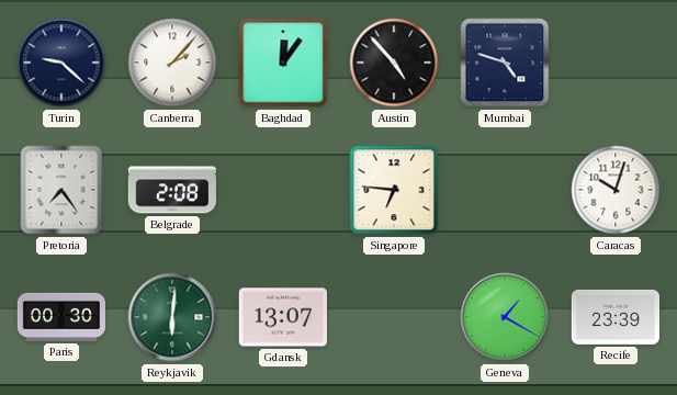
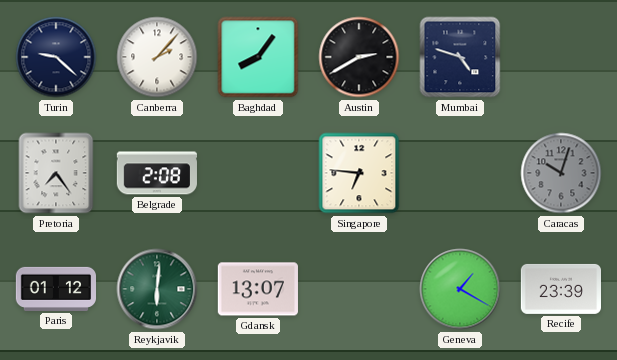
Baghdad: 12:06 -> 8:06
Austin: 4:53 -> 2:40
Caracas dial: white -> grey
Paris: 00:30 -> 01:12
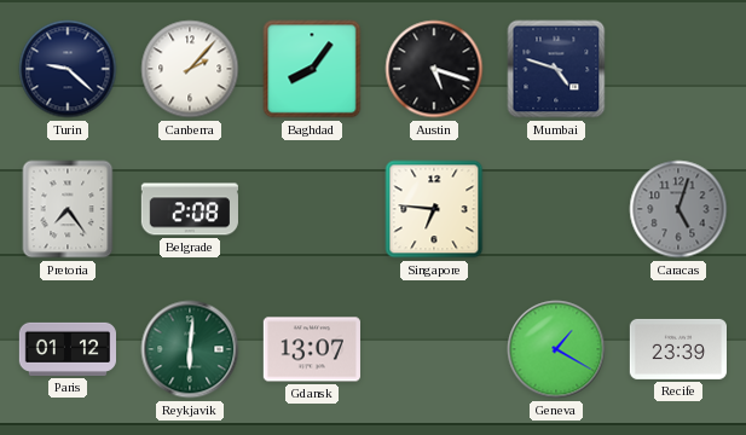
Austin: 2:40 -> 5:18
Caracas: 10:03 -> 5:03
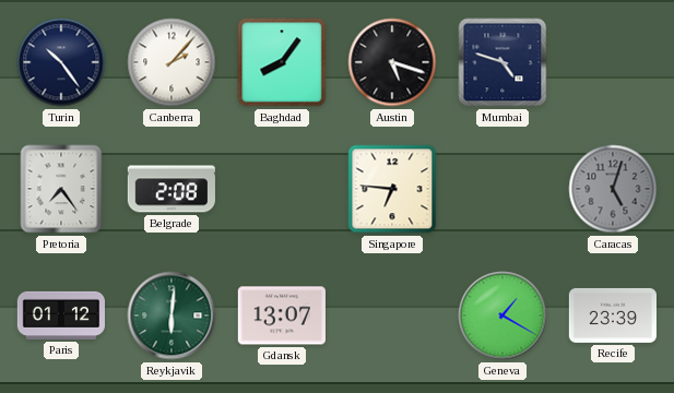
Turin: 9:22 -> 10:24
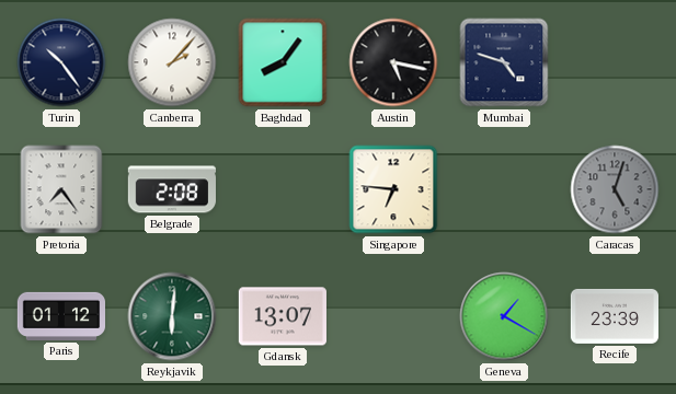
Austin: 5:18 -> 5:17
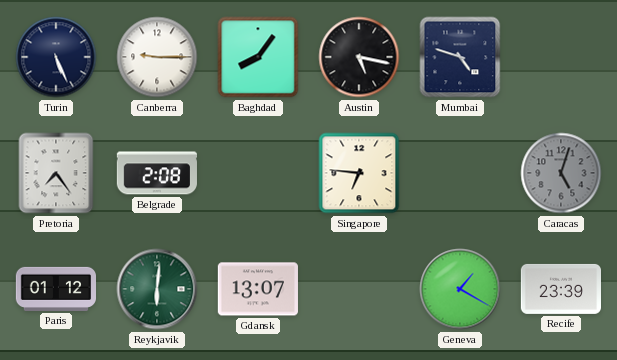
Turin: 10:24 -> 5:26
Canberra: 2:07 -> 9:15
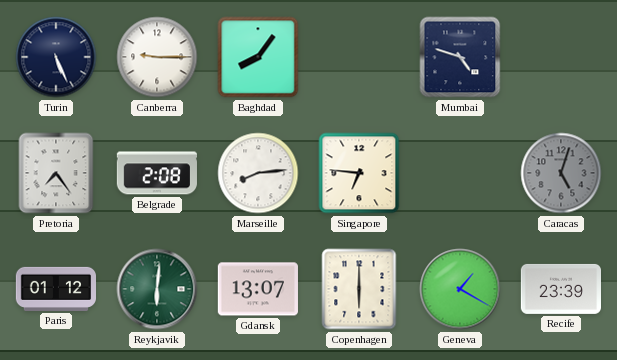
Austin: 5:17 -> none
Marseille: none -> 8:14
Copenhagen: none -> 6:00
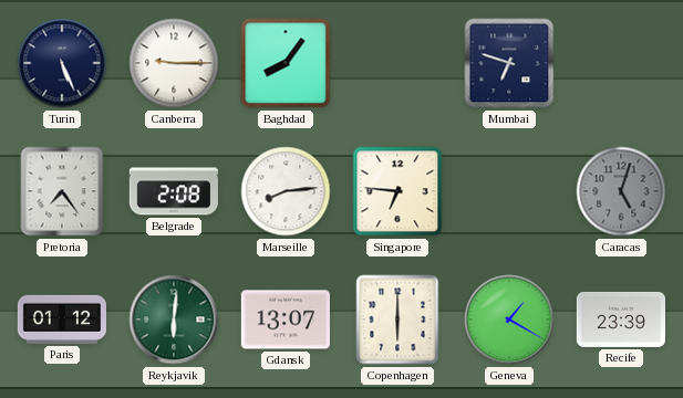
Mumbai: 4:48 -> 6:48
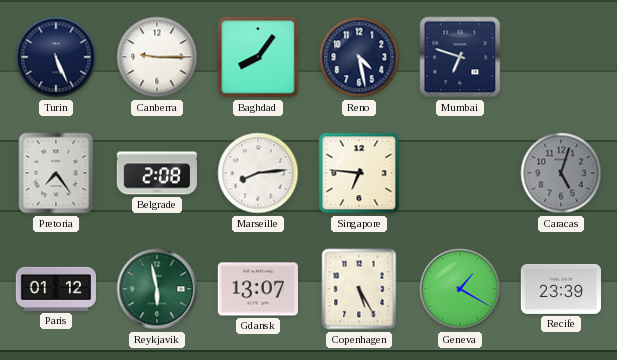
Reno: none -> 4:28
Reykjavik: 6:01 -> 5:58
Copenhagen: 6:00 -> 5:25
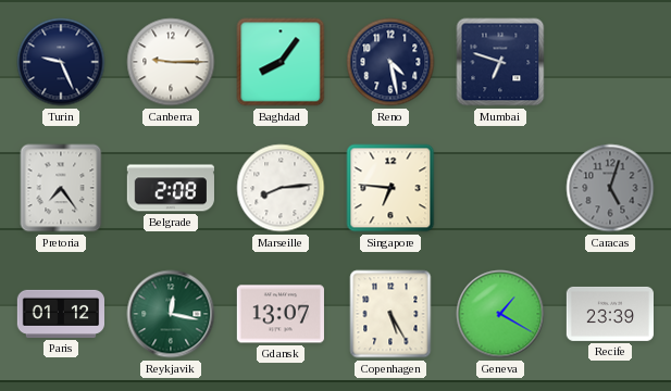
Turin: 5:26 -> 9:26
Reykjavik: 5:58 -> 12:17
